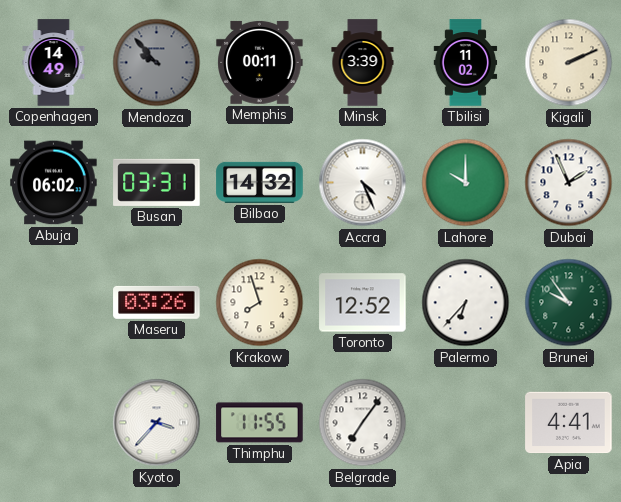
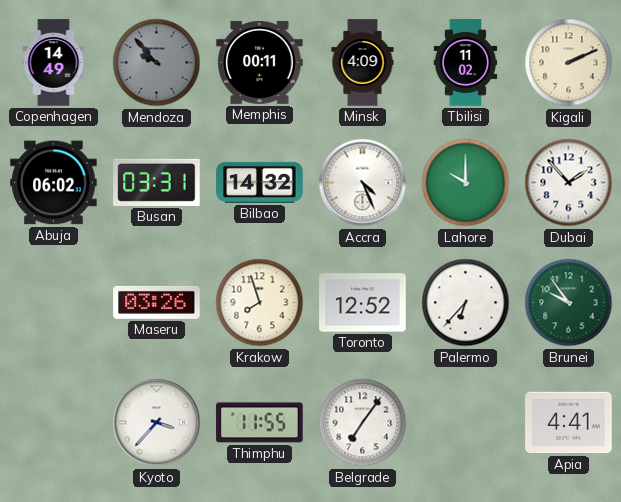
Minsk: 3:39 -> 4:09
Dubai: 1:56 -> 1:53
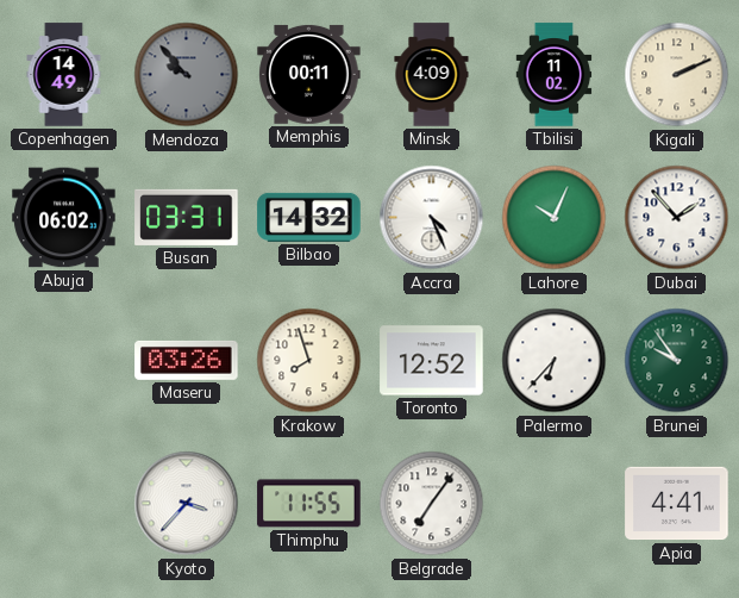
Lahore: 10:00 -> 10:04
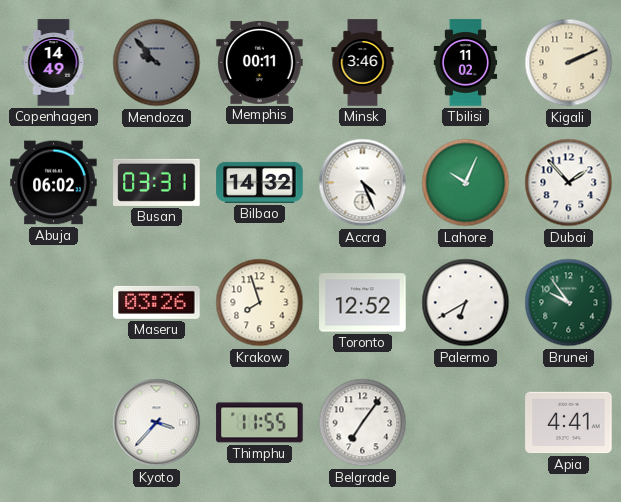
Minsk: 4:09 -> 3:46
Palermo: 6:37 -> 6:40
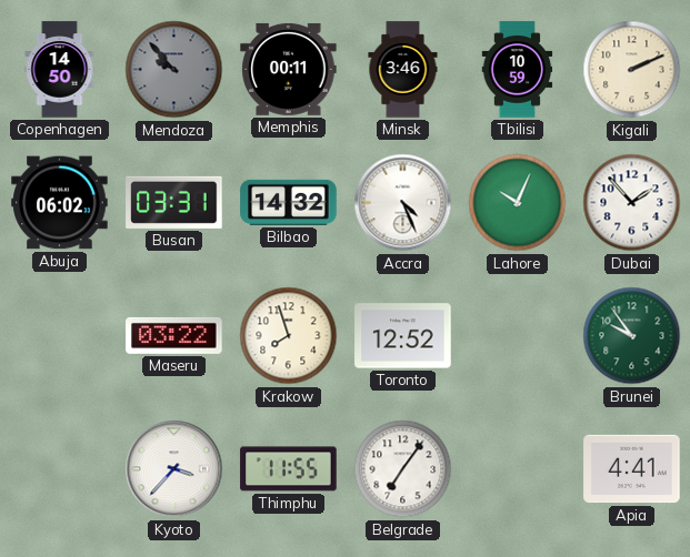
Copenhagen: 14:49 -> 14:50
Tbilisi: 11:02 -> 10:59
Maseru: 03:26 -> 03:22
Palermo: 6:40 -> none
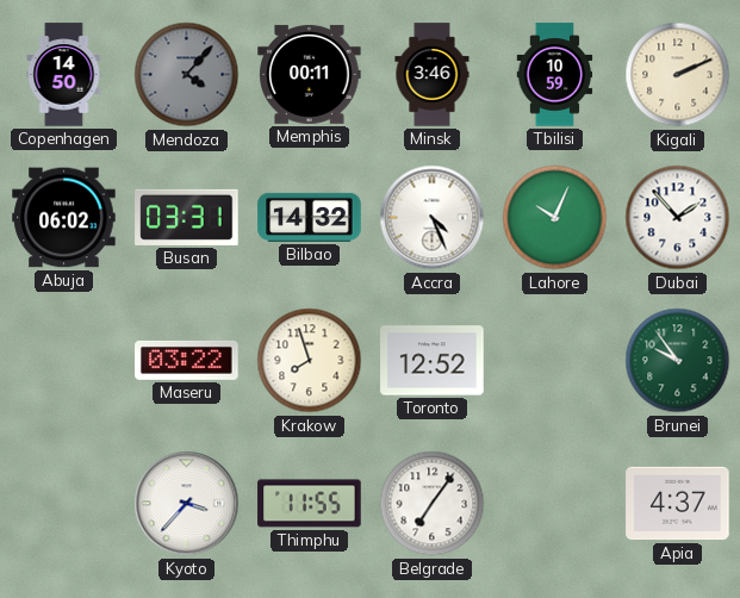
Mendoza: 9:53 -> 4:07
Apia: 4:41 -> 4:37
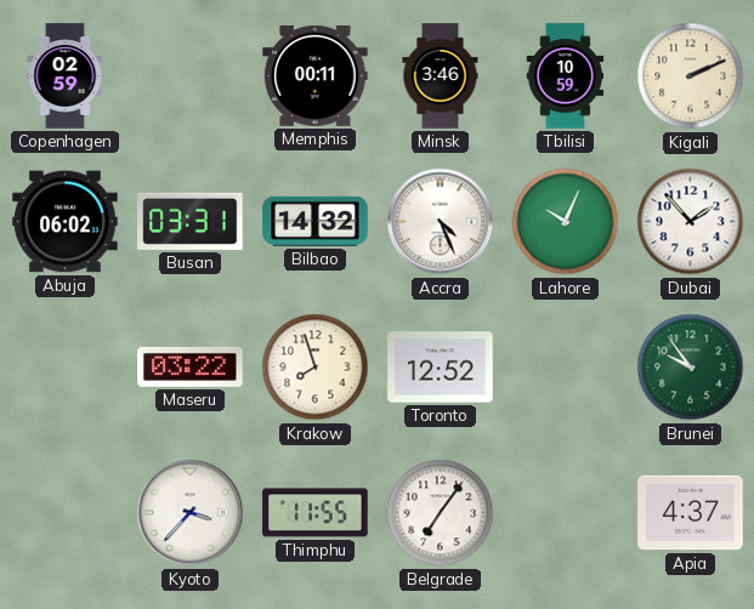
Copenhagen: 14:50 -> 02:59
Mendoza: 4:07 -> none
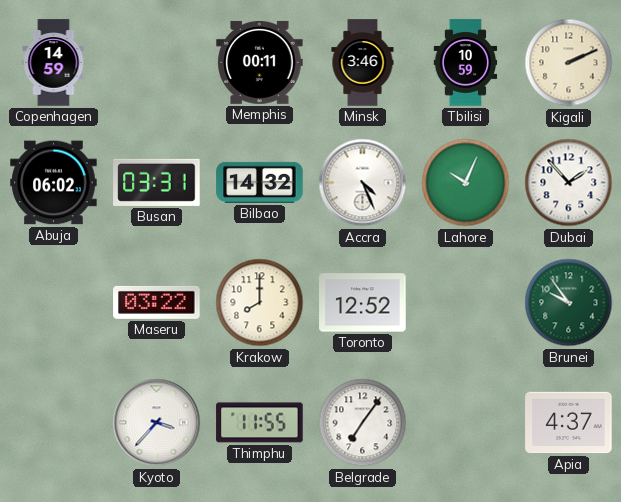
Copenhagen: 02:59 -> 14:59
Krakow: 7:57 -> 8:00
